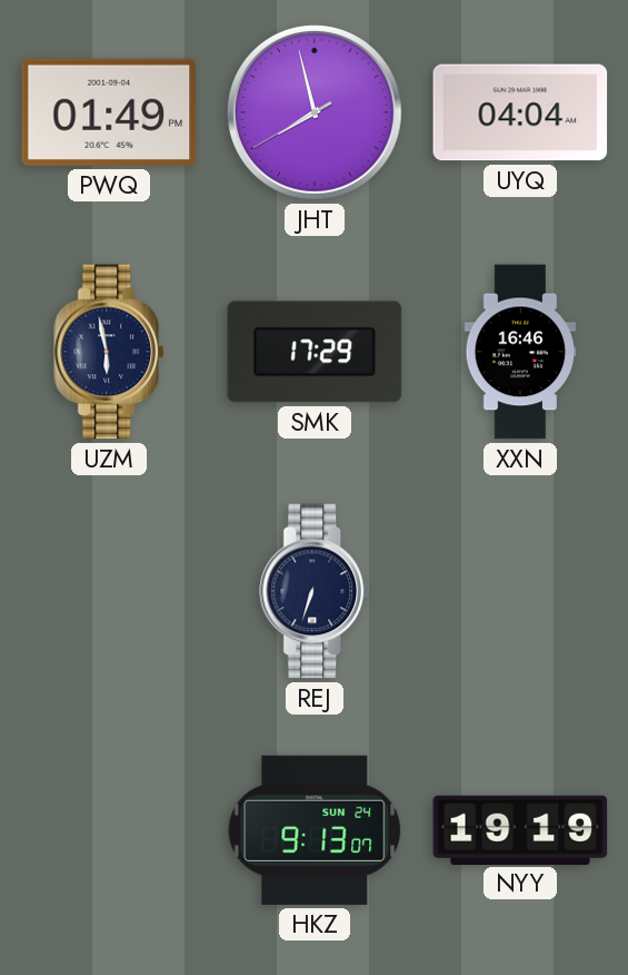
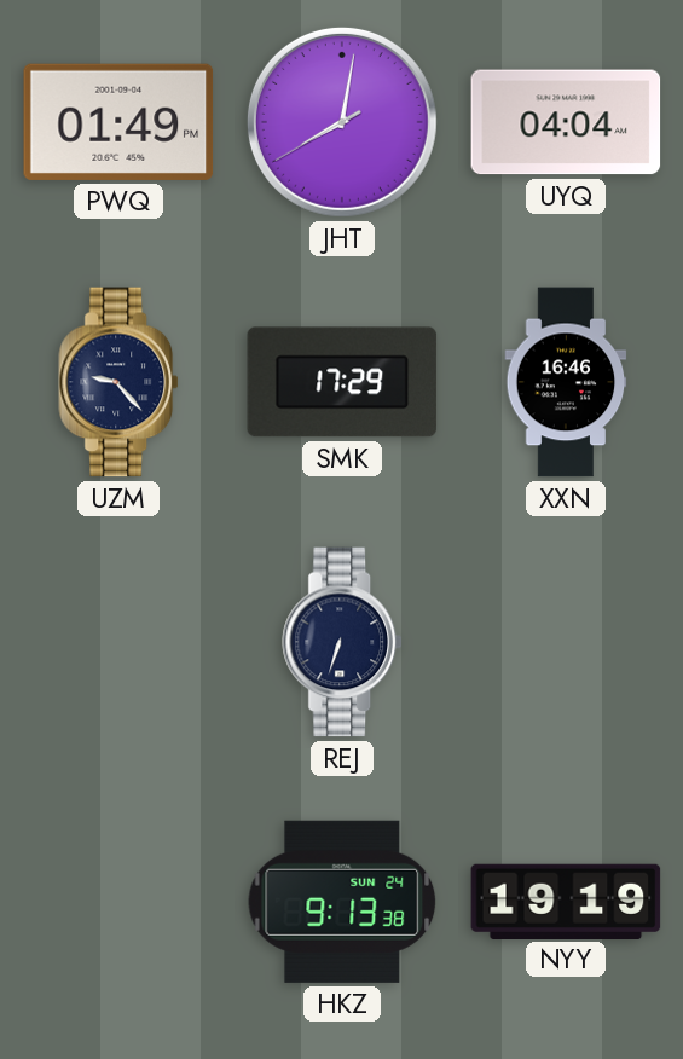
JHT: 7:57 -> 8:01
UZM: 5:58 -> 9:23
HKZ: 9:13:07 -> 9:13:38
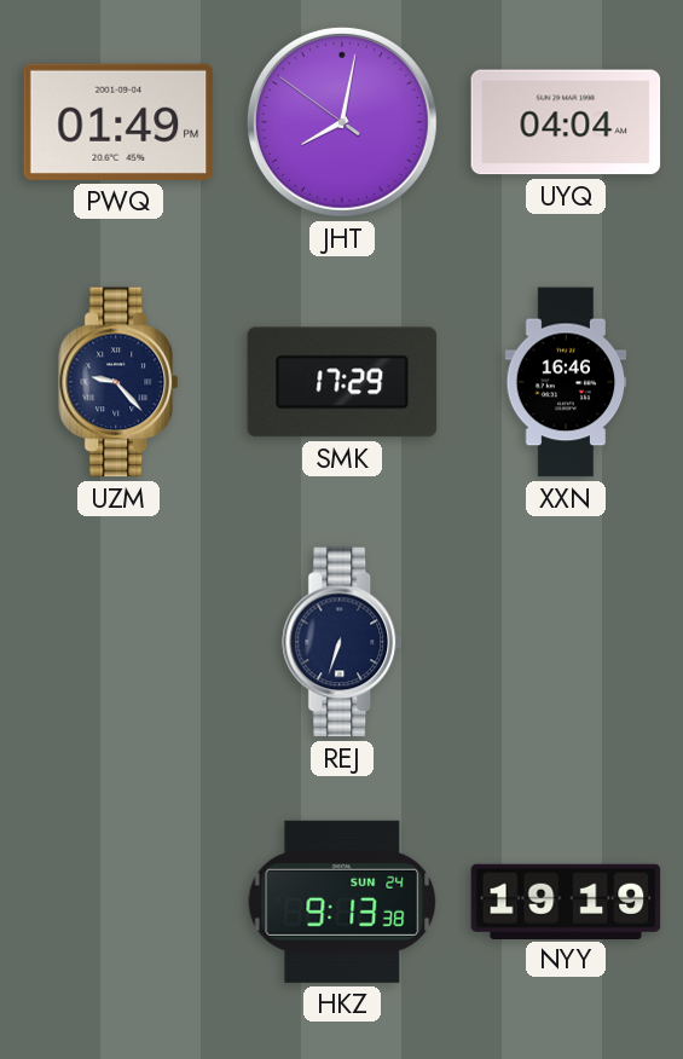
JHT: 8:01:40 -> 8:01:51
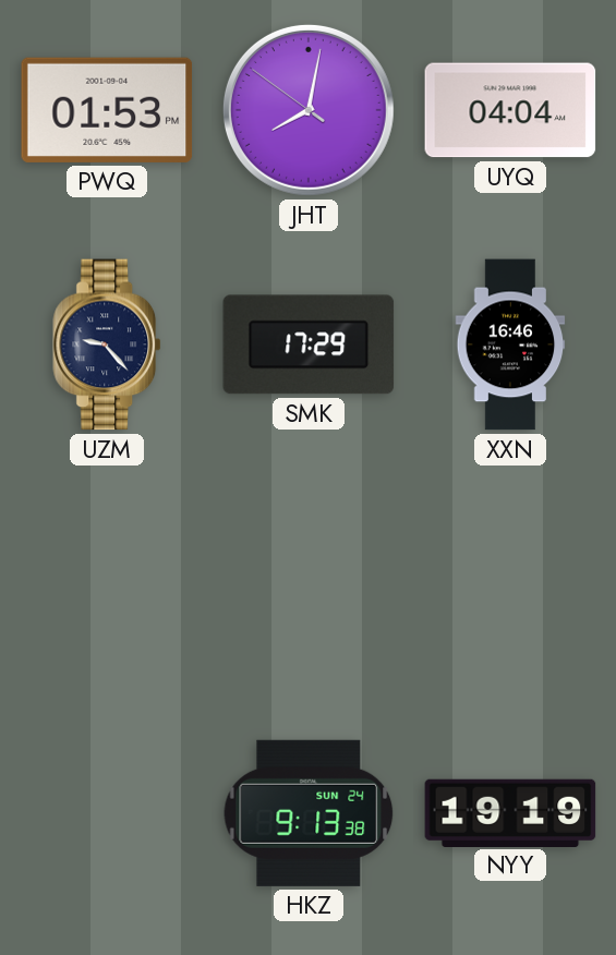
PWQ: 01:49 -> 01:53
REJ: 6:33 -> none
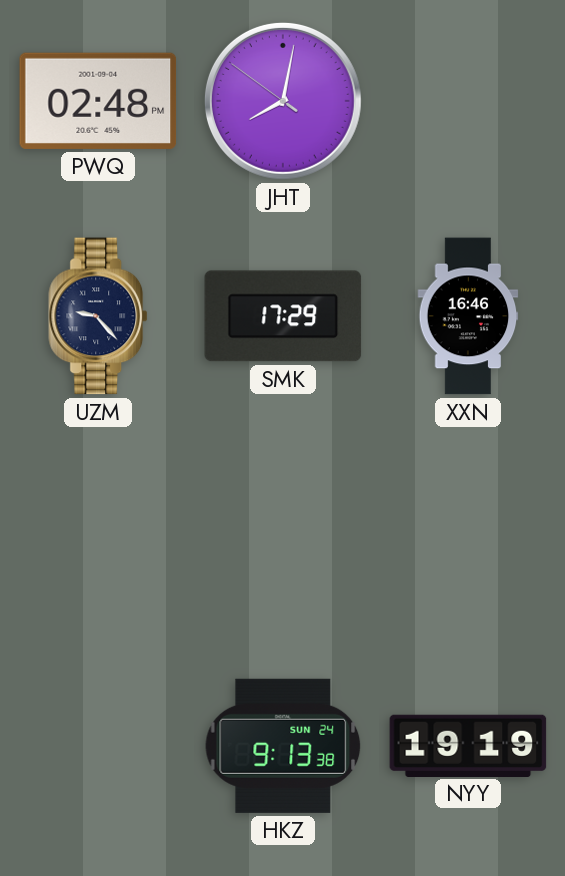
PWQ: 01:53 -> 02:48
UYQ: 04:04 -> none
